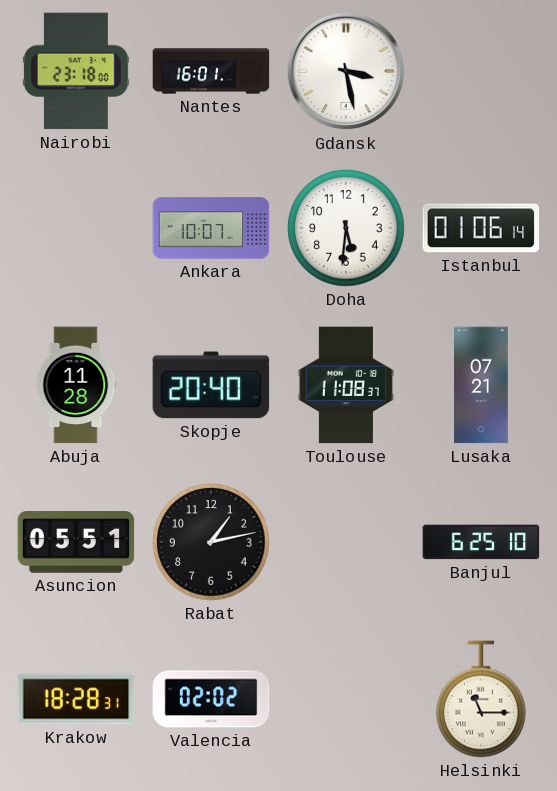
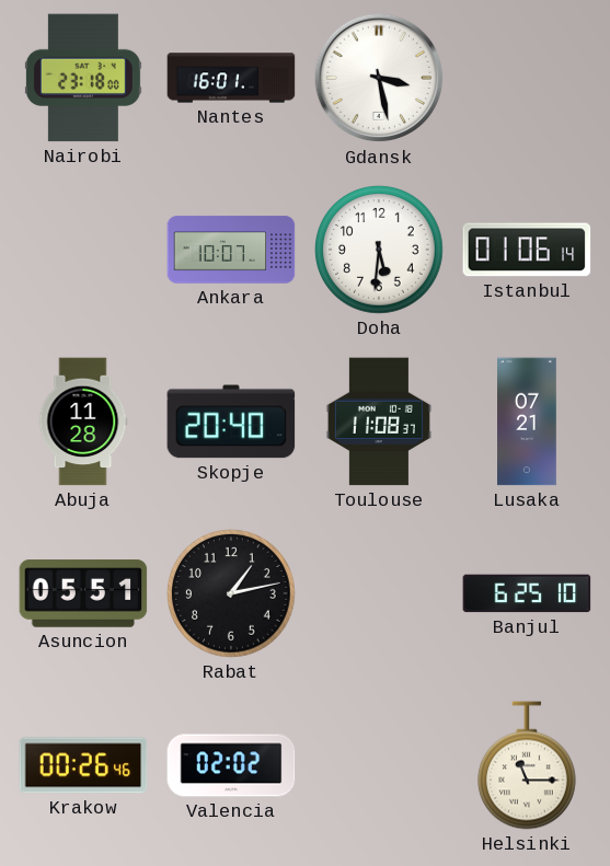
Krakow: 18:28 -> 00:26
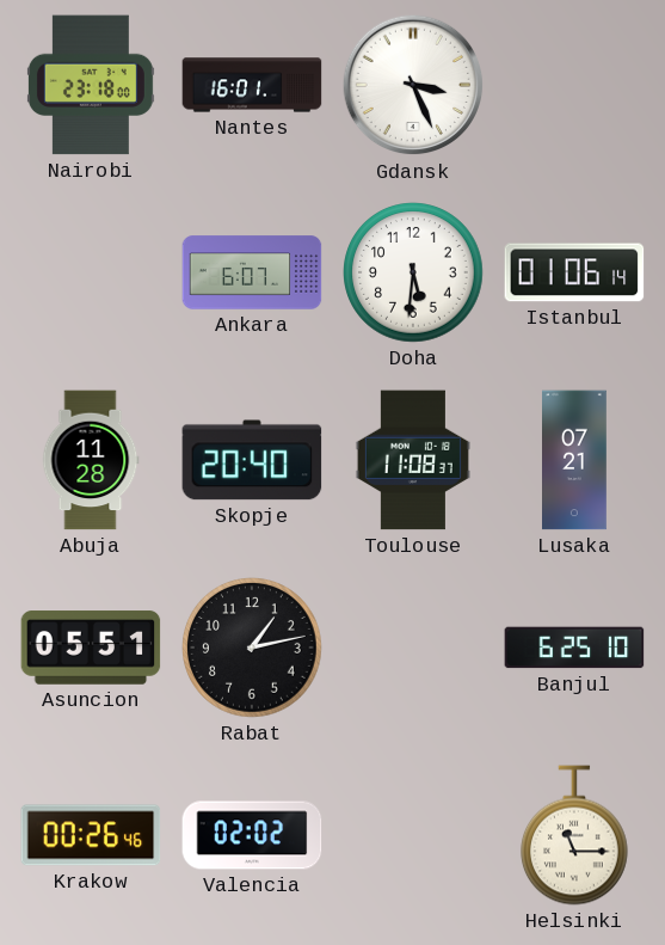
Gdansk: 3:28 -> 3:26
Ankara: 10:07 -> 6:07
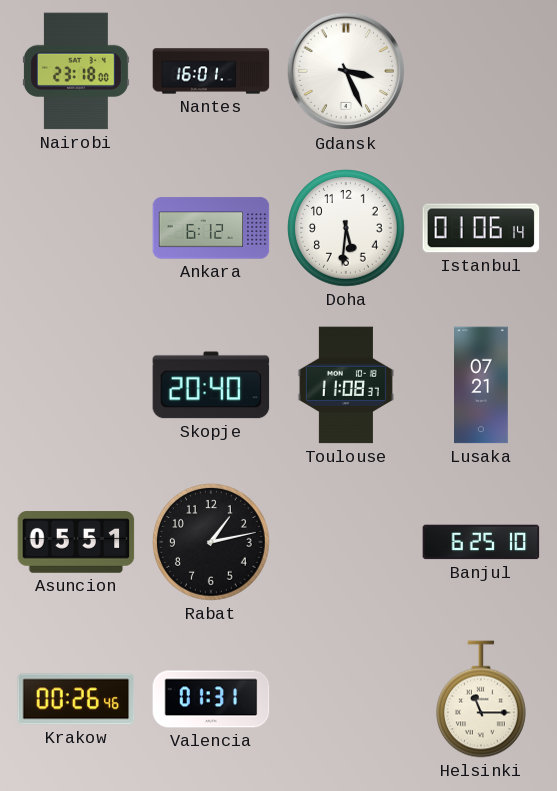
Ankara: 6:07 -> 6:12
Abuja: 11:28 -> none
Valencia: 02:02 -> 01:31
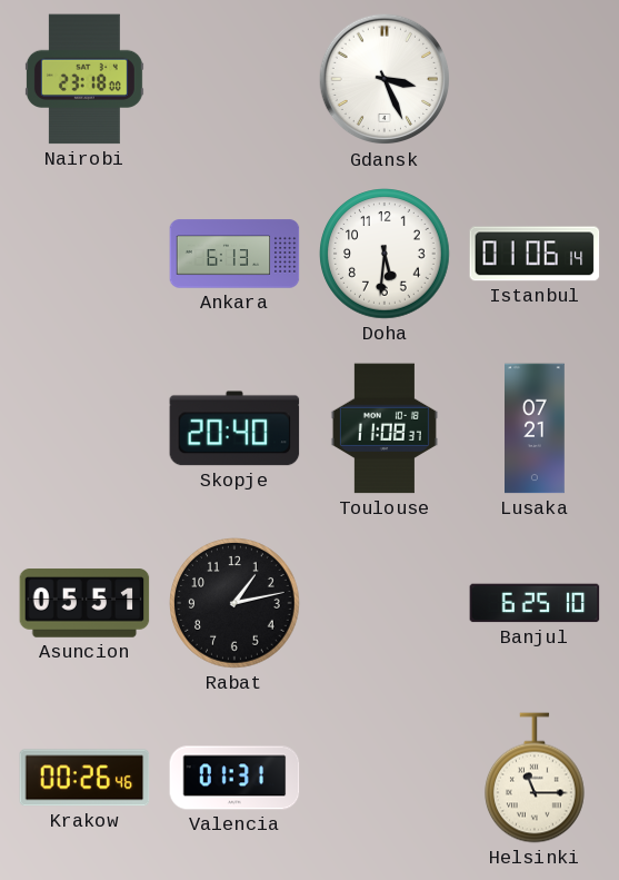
Nantes: 16:01 -> none
Ankara: 6:12 -> 6:13
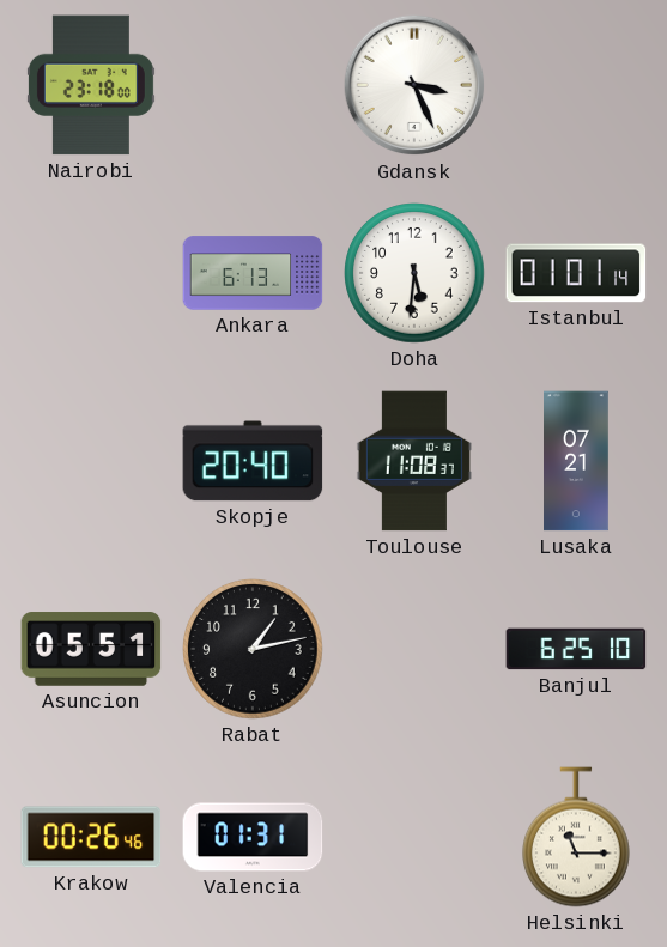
Istanbul: 01:06 -> 01:01
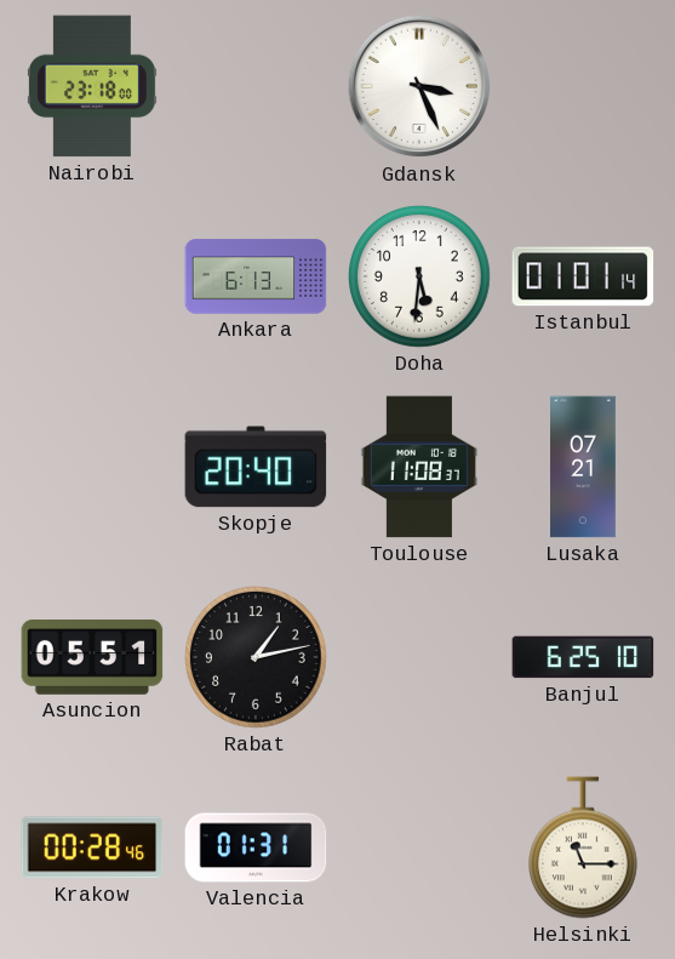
Krakow: 00:26 -> 00:28
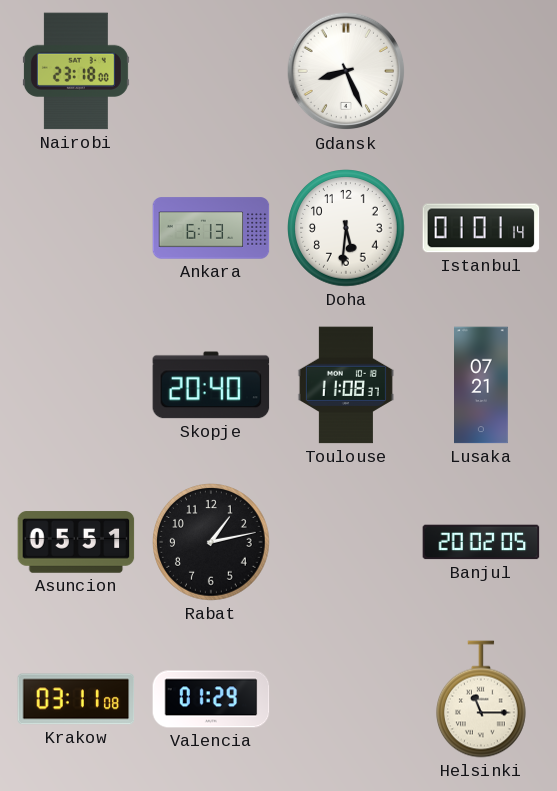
Gdansk: 3:26 -> 8:26
Banjul: 6:25 -> 20:02
Krakow: 00:28 -> 03:11
Valencia: 01:31 -> 01:29
